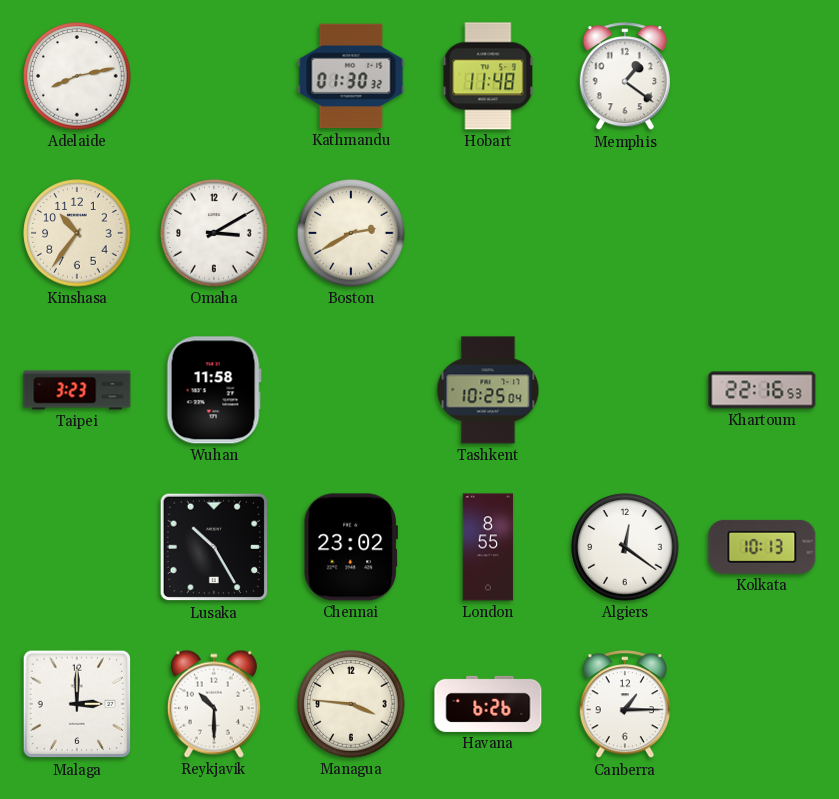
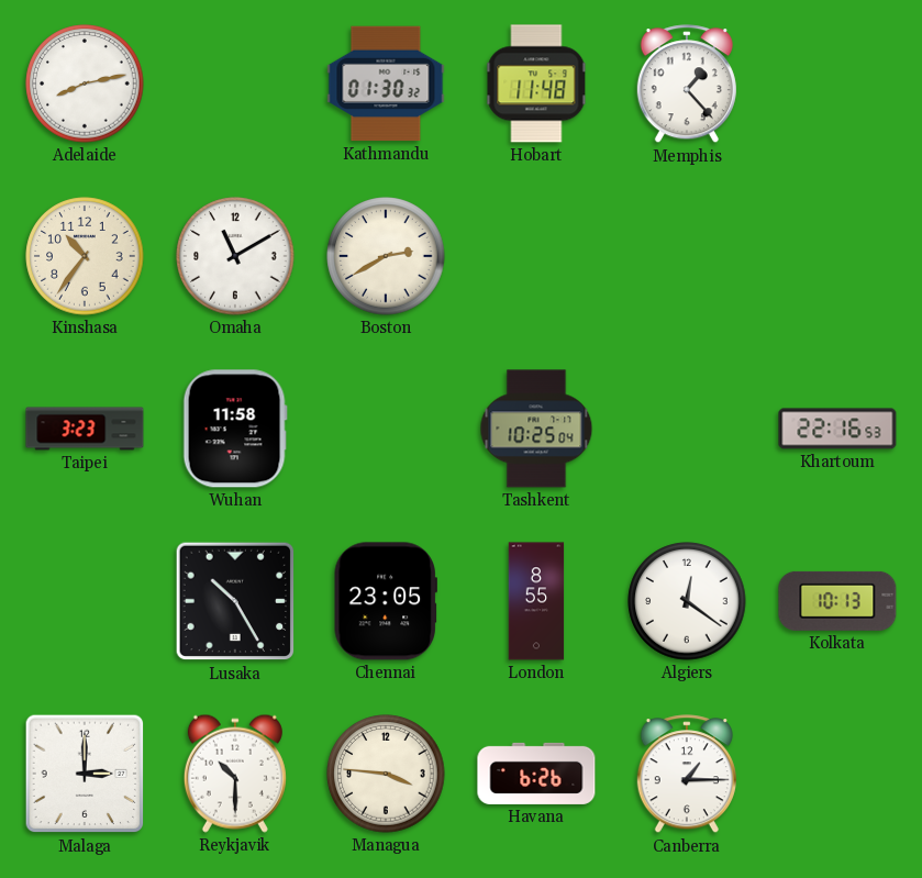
Memphis: 1:21 -> 1:23
Omaha: 3:10 -> 11:10
Chennai: 23:02 -> 23:05
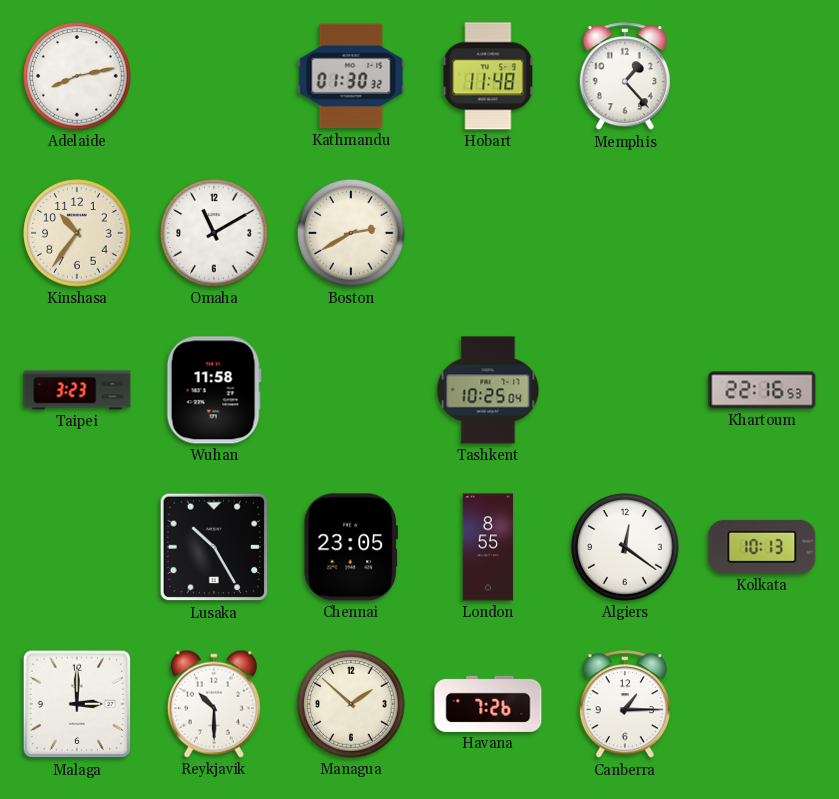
Managua: 3:46 -> 1:52
Havana: 6:26 -> 7:26
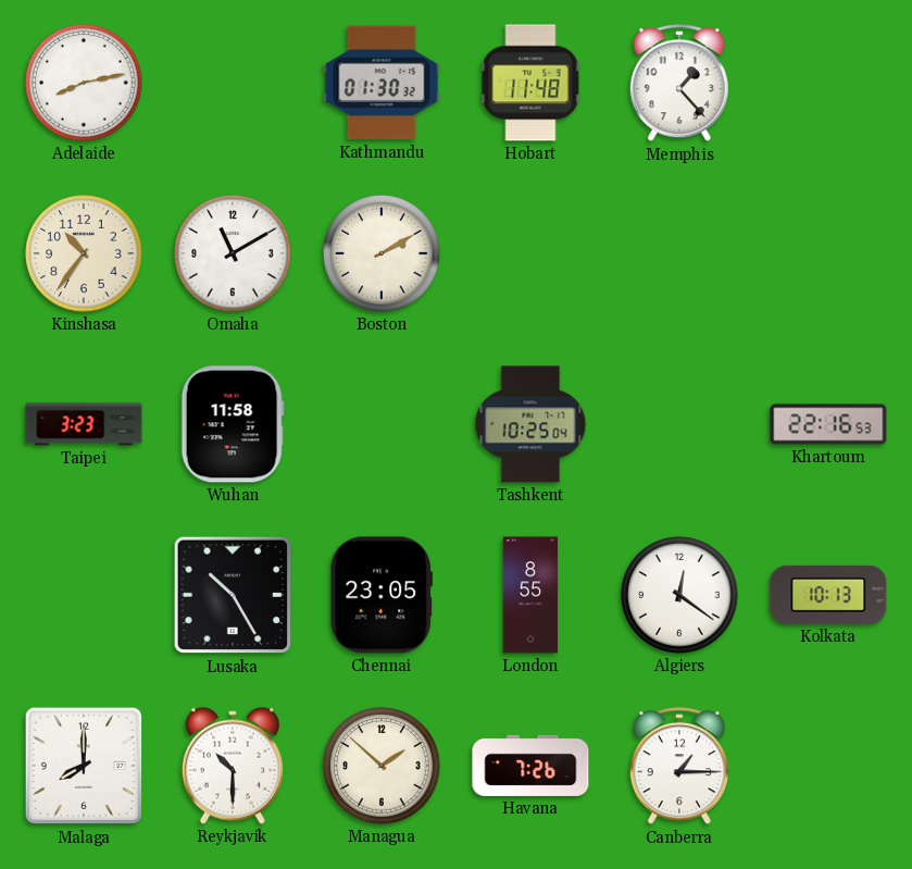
Boston: 2:40 -> 2:10
Malaga: 3:00 -> 8:00
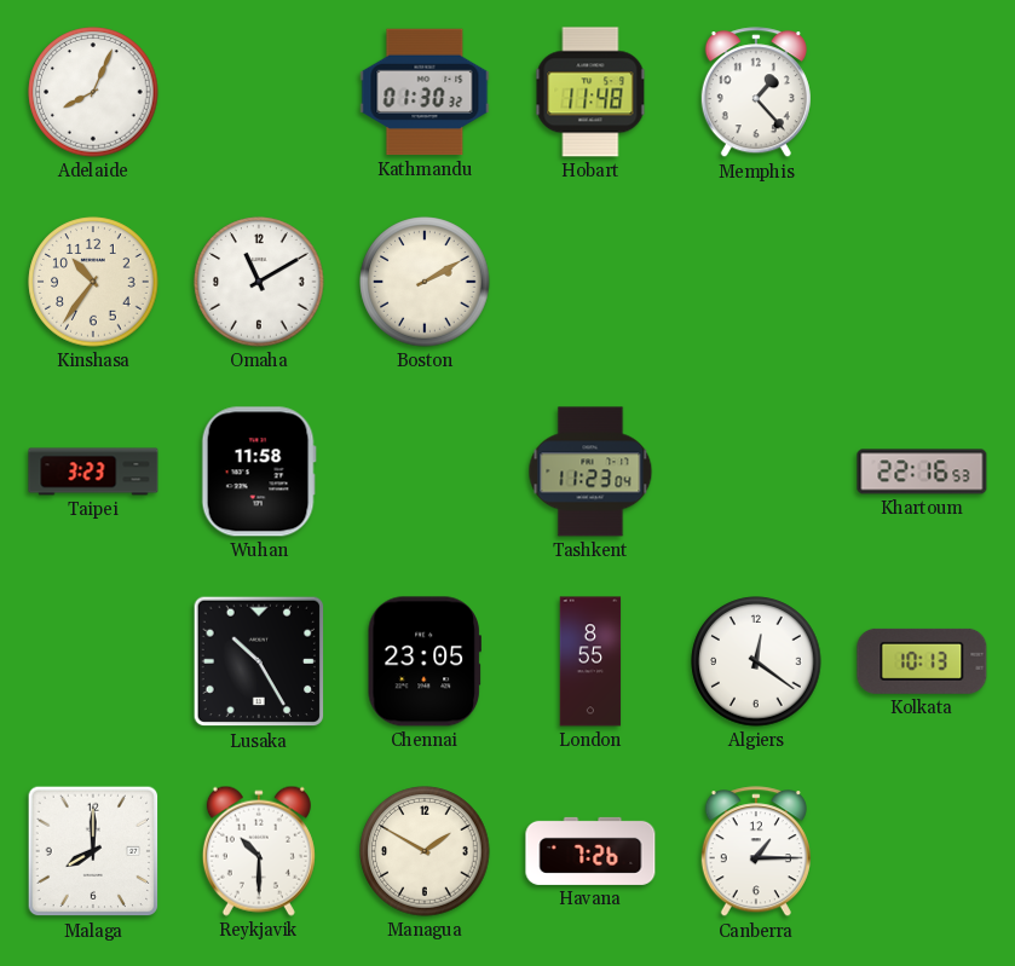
Adelaide: 8:13 -> 8:04
Tashkent: 10:25 -> 11:23
Managua: 1:52 -> 1:50
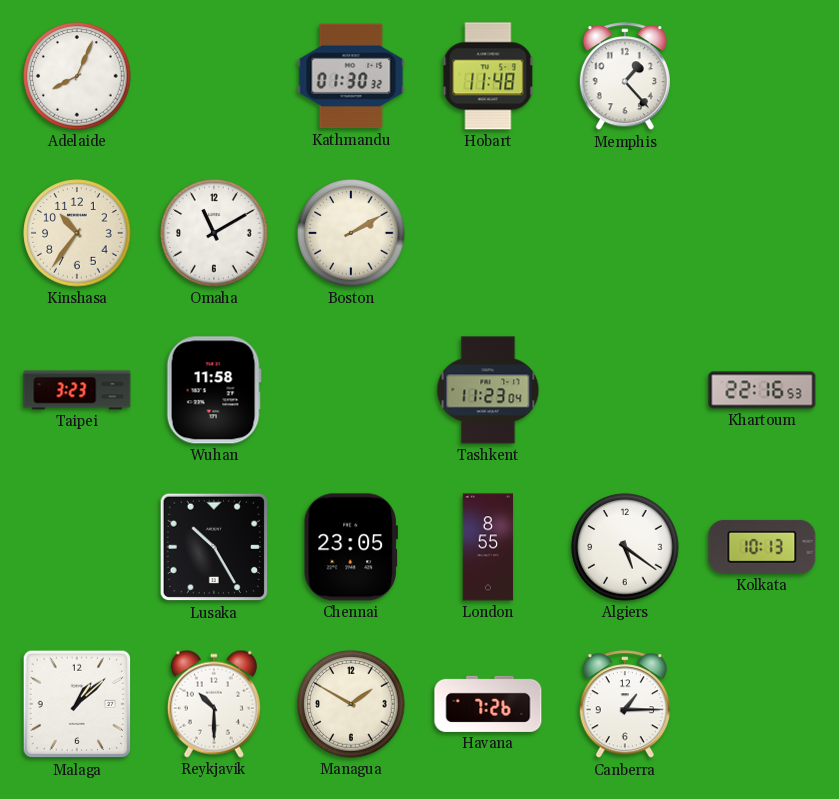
Algiers: 12:21 -> 5:21
Malaga: 8:00 -> 1:08
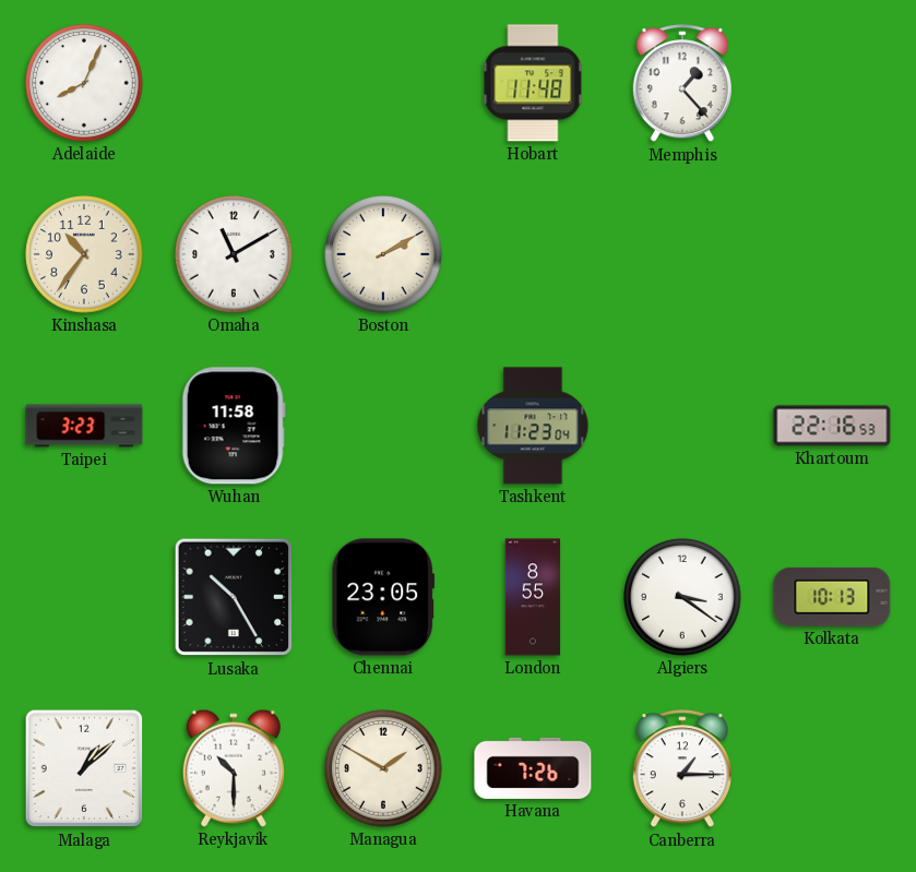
Kathmandu: 01:30 -> none
Algiers: 5:21 -> 3:21
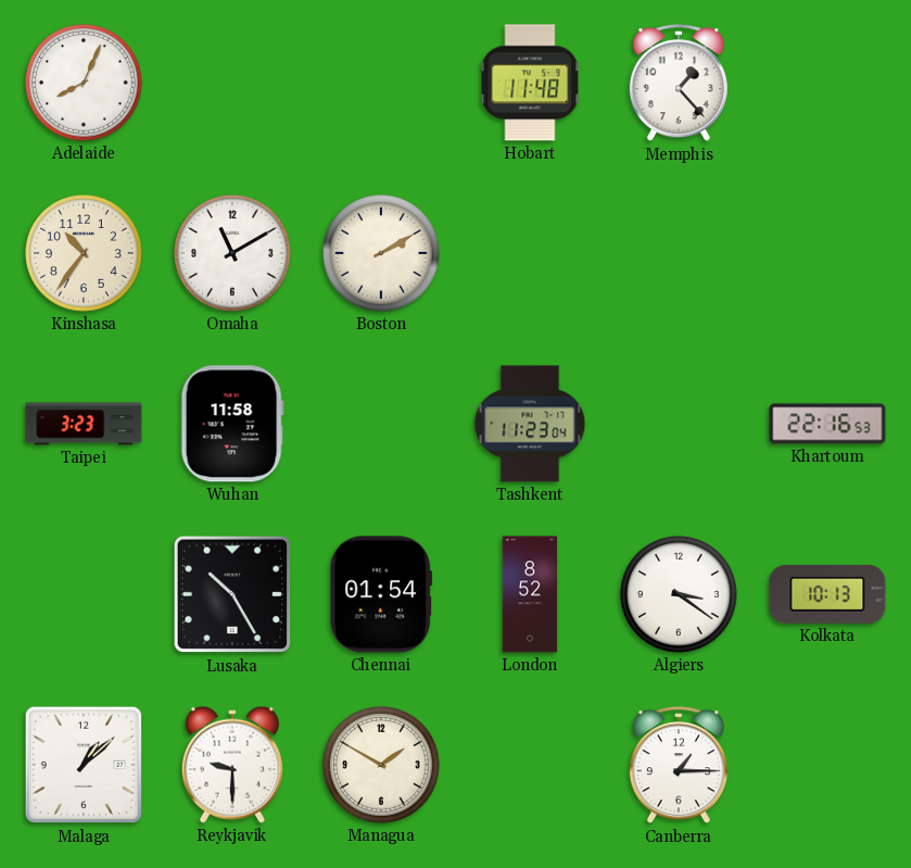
Chennai: 23:05 -> 01:54
London: 8:55 -> 8:52
Reykjavik: 10:30 -> 9:30
Havana: 7:26 -> none
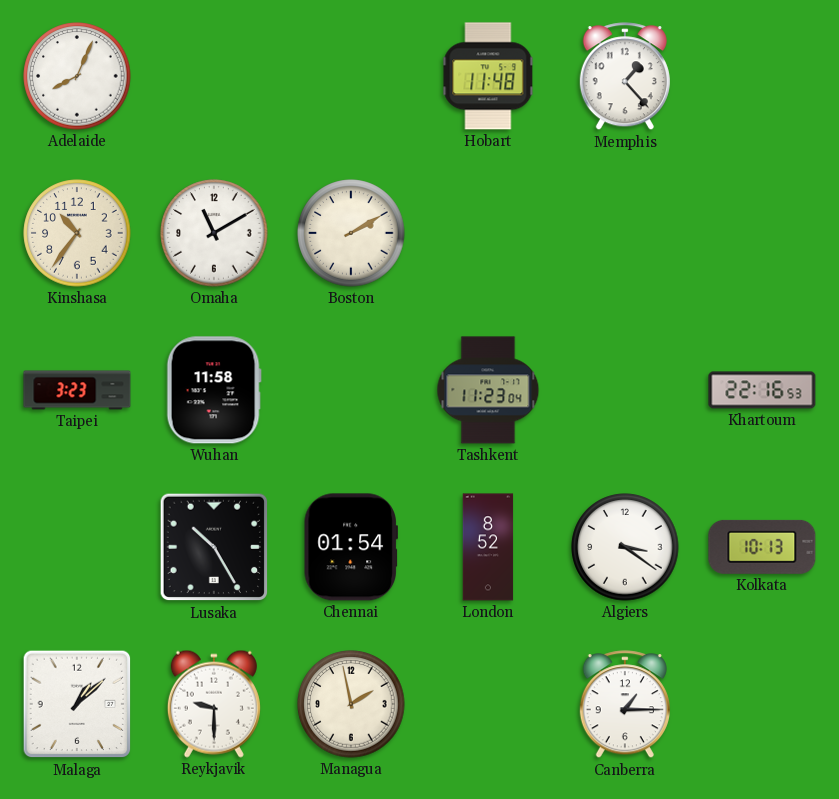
Managua: 1:50 -> 1:58
